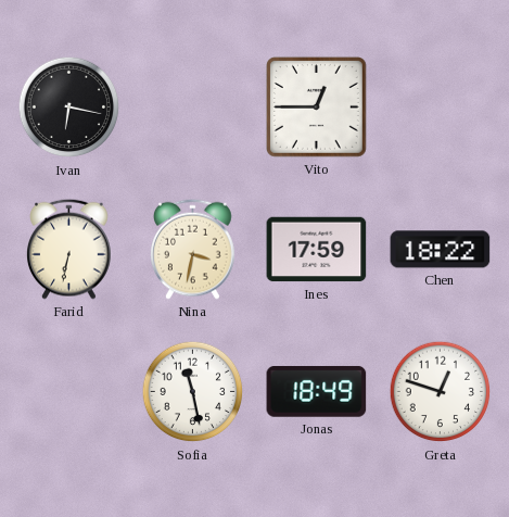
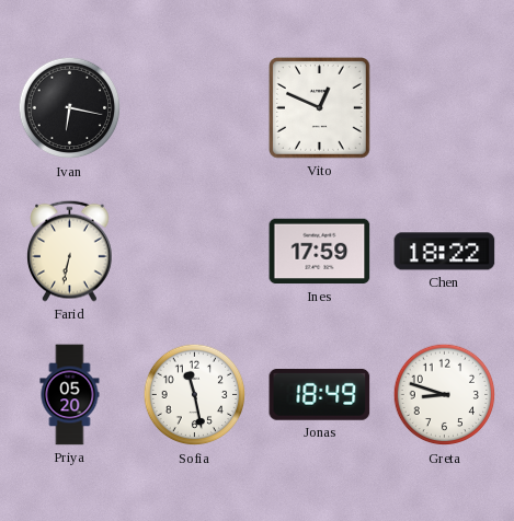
Vito: 12:45 -> 12:49
Nina: 3:32 -> none
Priya: none -> 05:20
Greta: 12:48 -> 8:48
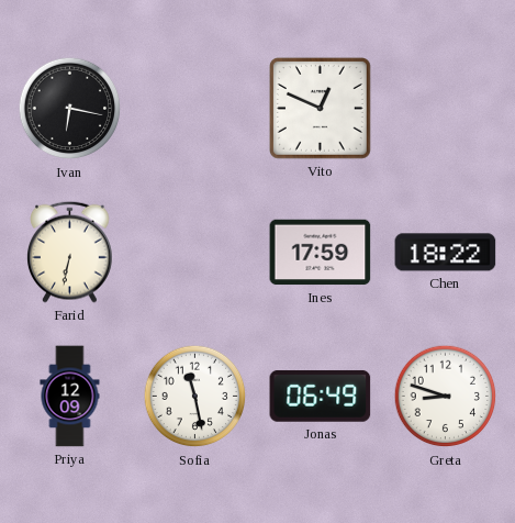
Priya: 05:20 -> 12:09
Jonas: 18:49 -> 06:49
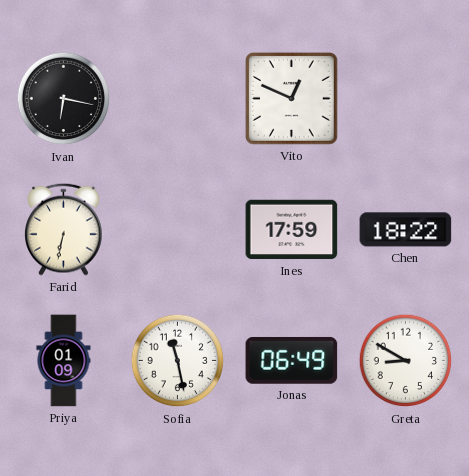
Priya: 12:09 -> 01:09
Greta: 8:48 -> 8:50
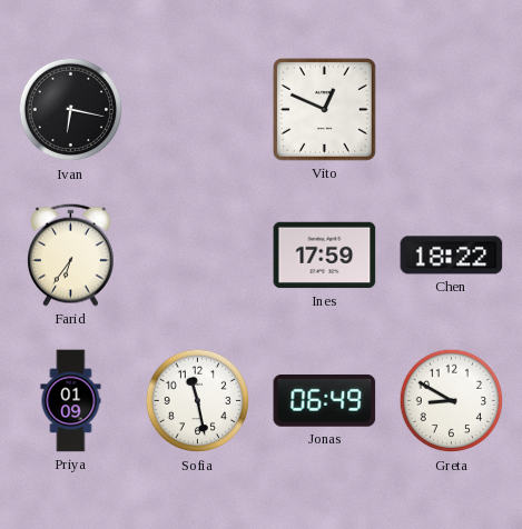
Farid: 6:32 -> 6:36
